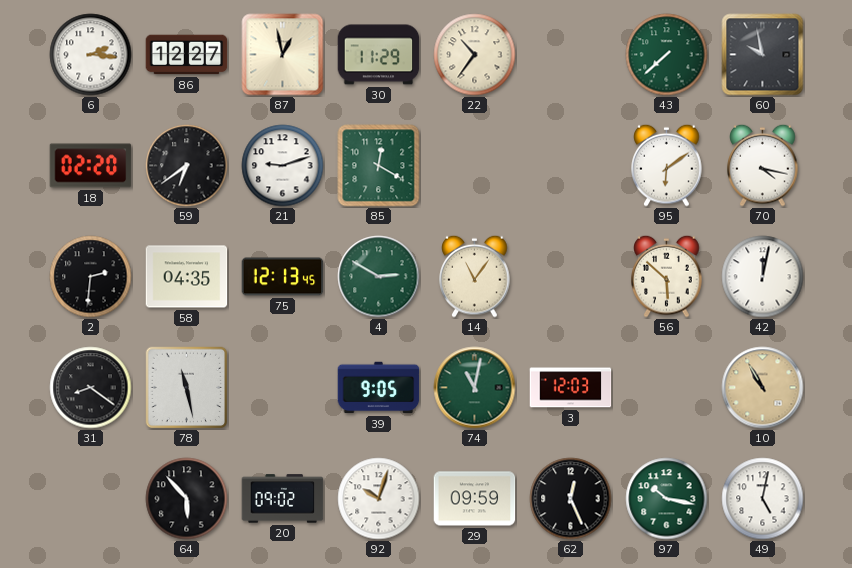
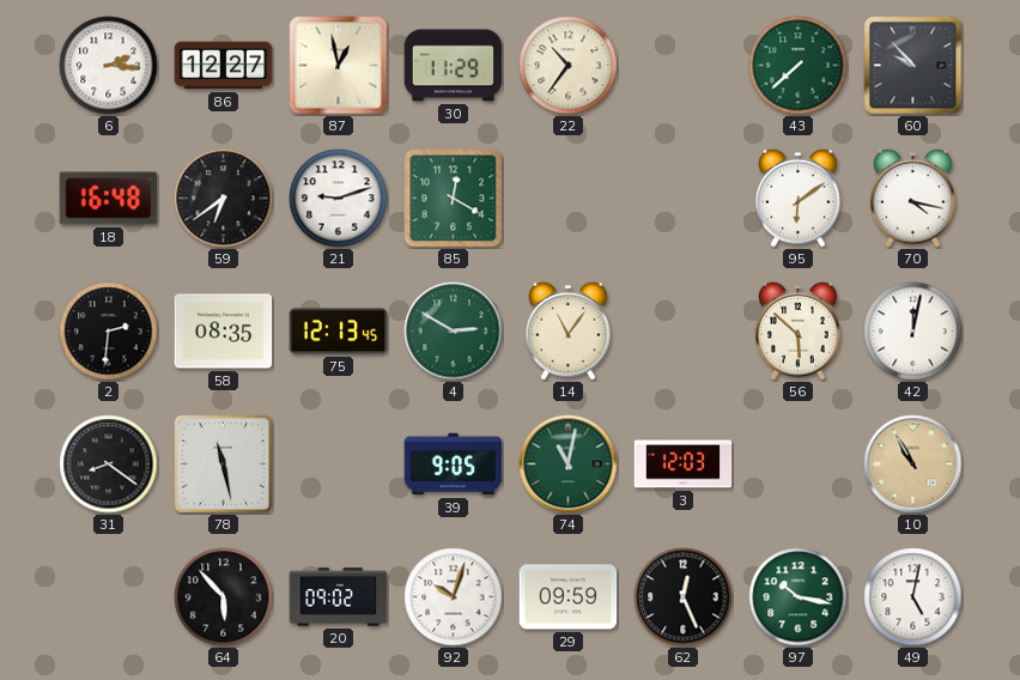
60: 9:58 -> 9:53
18: 02:20 -> 16:48
58: 04:35 -> 08:35
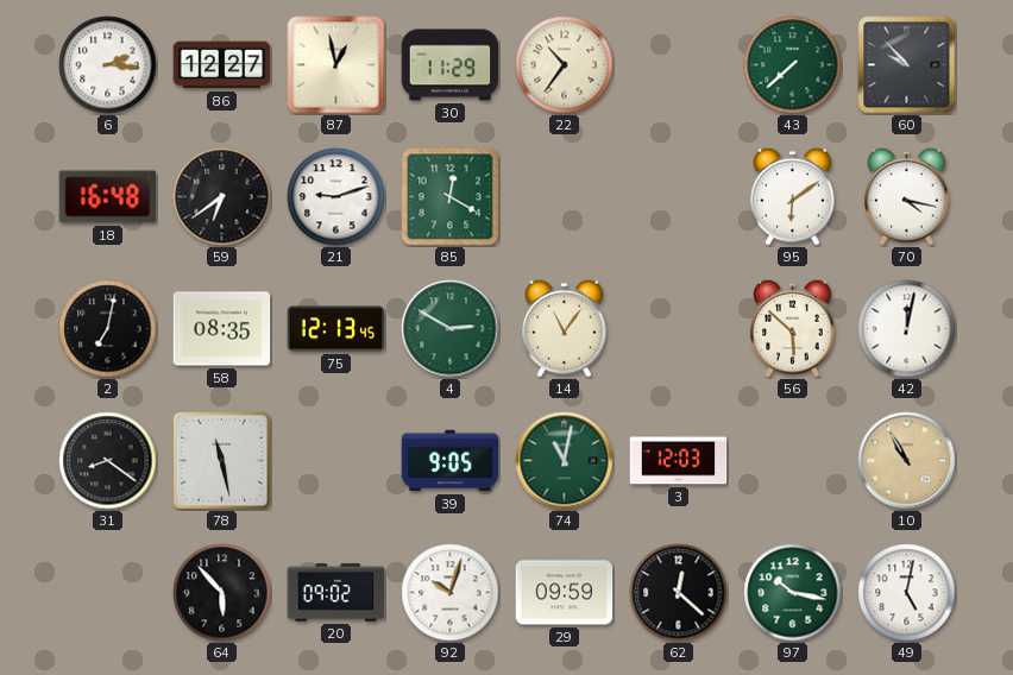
2: 2:31 -> 7:02
62: 12:26 -> 12:22
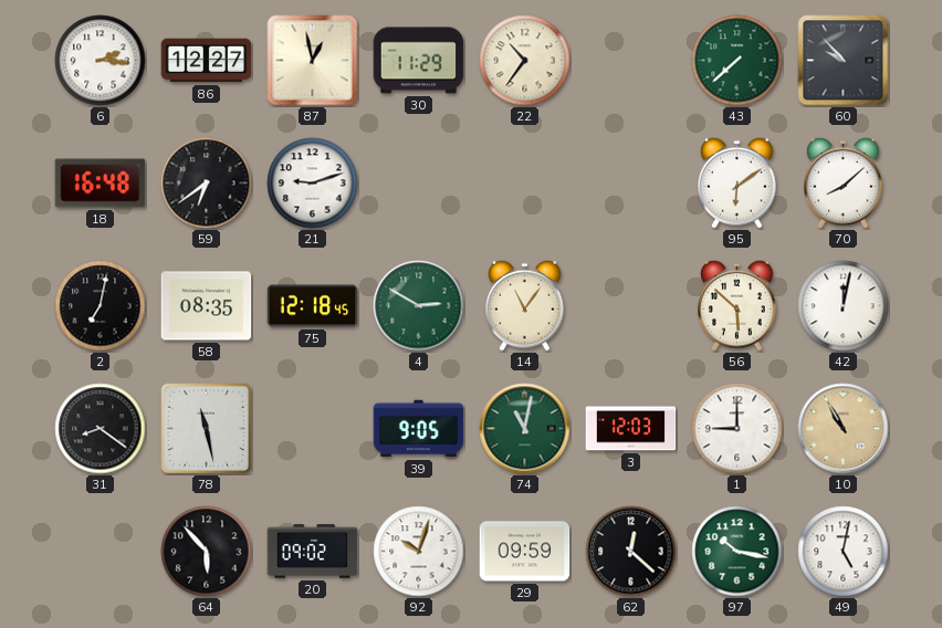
85: 12:20 -> none
70: 4:17 -> 8:08
75: 12:13 -> 12:18
1: none -> 9:00
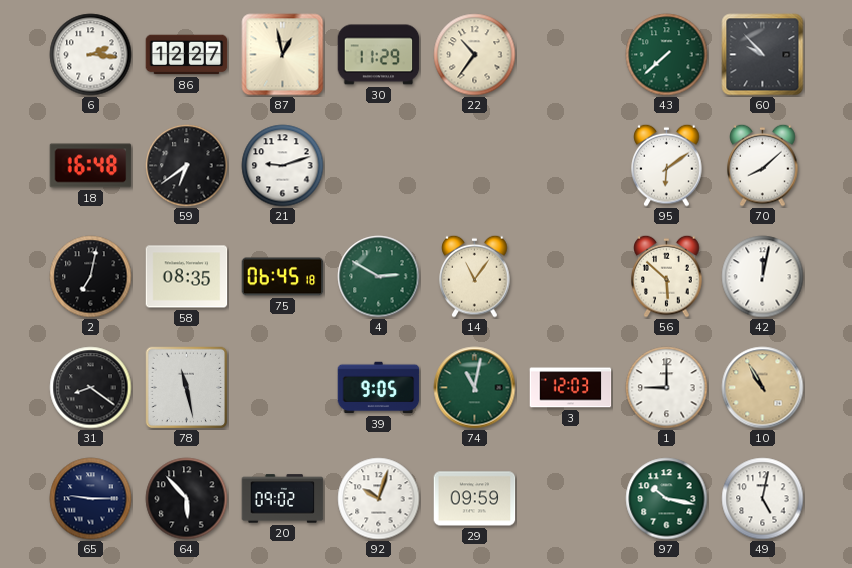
75: 12:18 -> 06:45
65: none -> 9:15
62: 12:22 -> none
